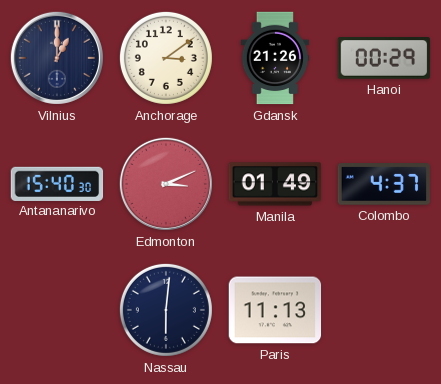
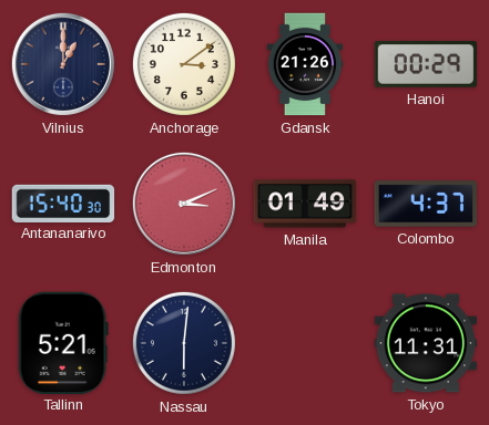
Tallinn: none -> 5:21
Paris: 11:13 -> none
Tokyo: none -> 11:31
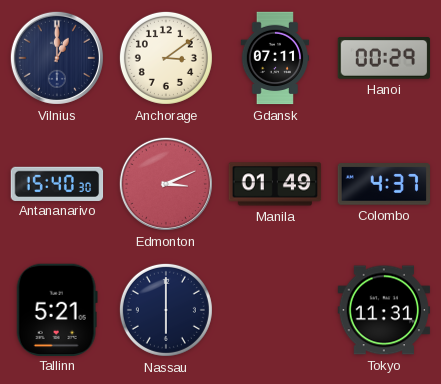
Gdansk: 21:26 -> 07:11
Nassau: 6:01 -> 6:00
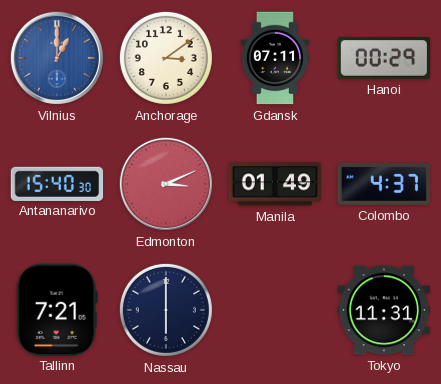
Vilnius dial: navy -> blue
Tallinn: 5:21 -> 7:21
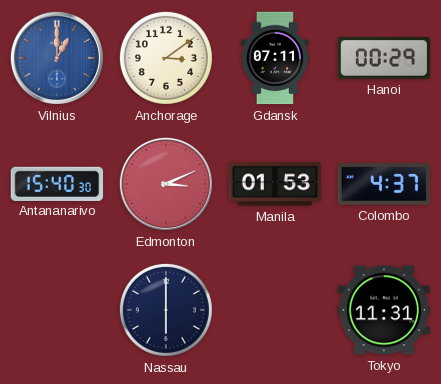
Manila: 01:49 -> 01:53
Tallinn: 7:21 -> none
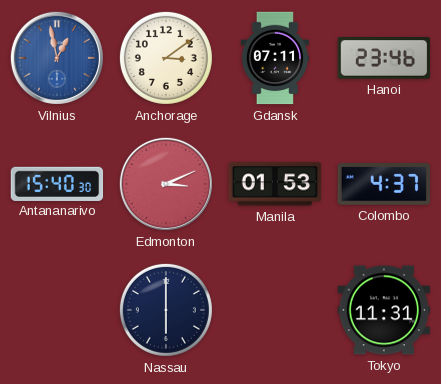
Vilnius: 1:00 -> 12:58
Hanoi: 00:29 -> 23:46
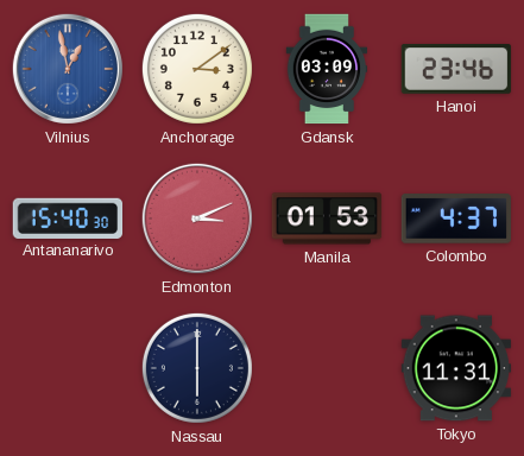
Gdansk: 07:11 -> 03:09
